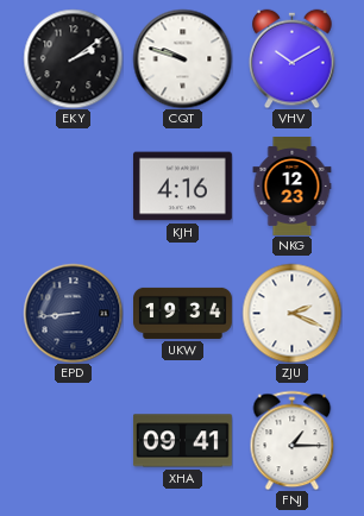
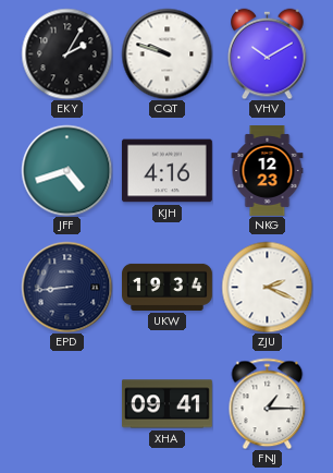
EKY: 2:09 -> 2:05
JFF: none -> 4:42
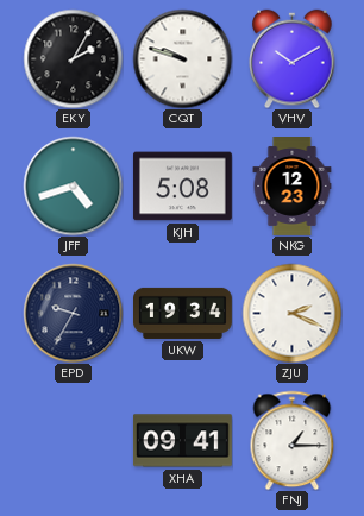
KJH: 4:16 -> 5:08
EPD: 8:44 -> 9:35
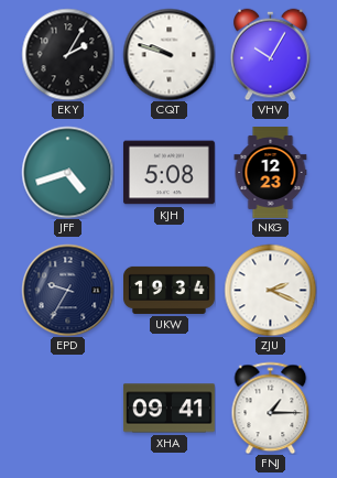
VHV: 10:10 -> 10:05
